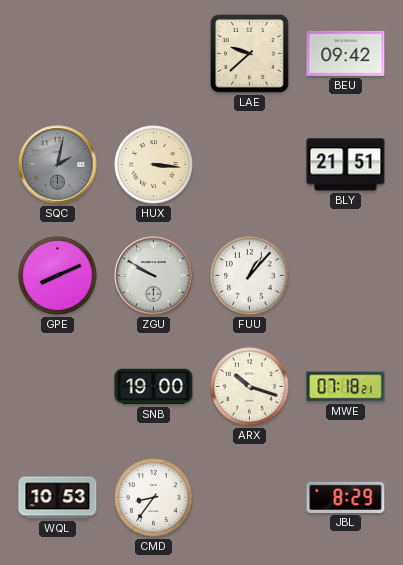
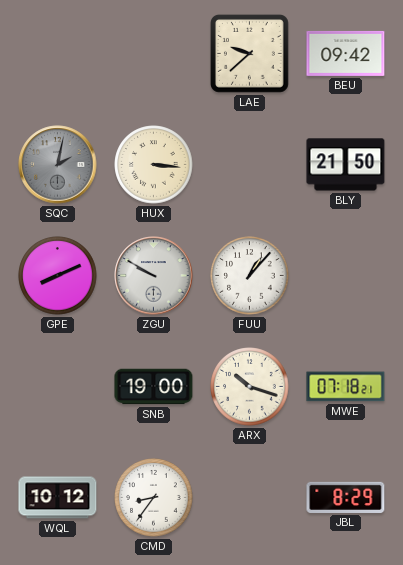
BLY: 21:51 -> 21:50
WQL: 10:53 -> 10:12
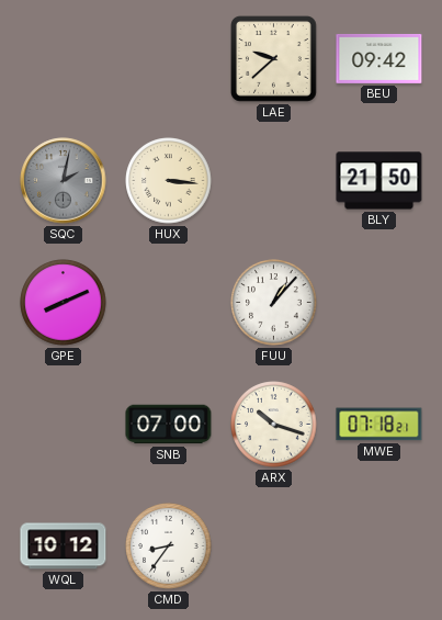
ZGU: 9:50 -> none
SNB: 19:00 -> 07:00
JBL: 8:29 -> none
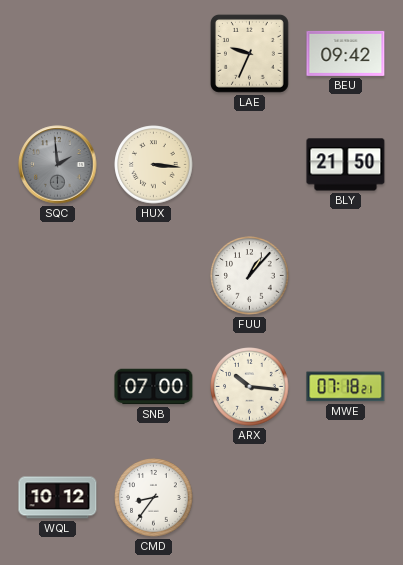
LAE: 9:38 -> 9:34
SQC: 2:02 -> 1:59
GPE: 8:11 -> none
ARX: 10:18 -> 10:16
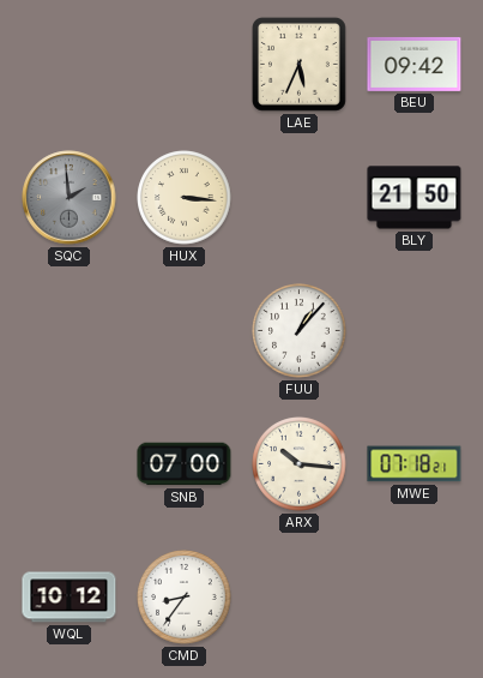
LAE: 9:34 -> 5:34
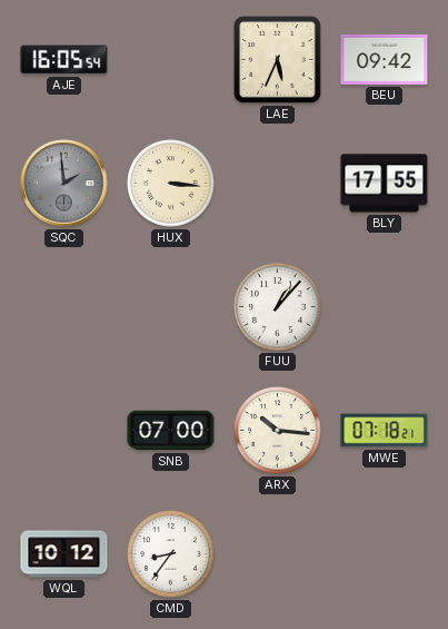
AJE: none -> 16:05
BLY: 21:50 -> 17:55
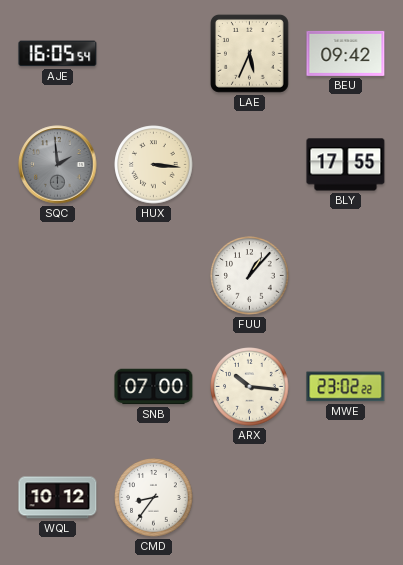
MWE: 07:18 -> 23:02
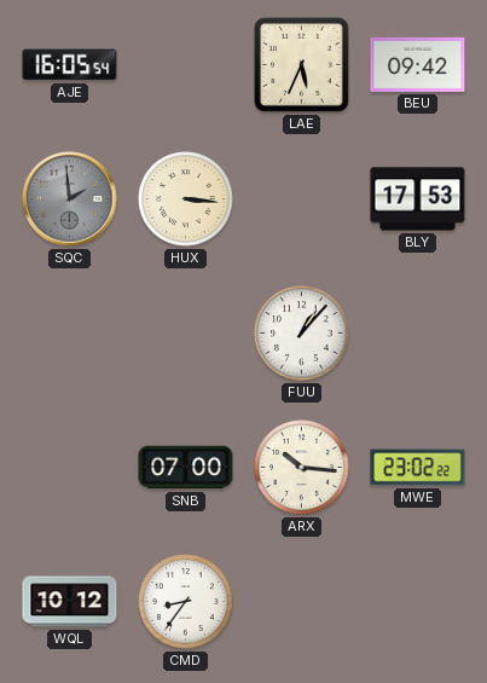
BLY: 17:55 -> 17:53
